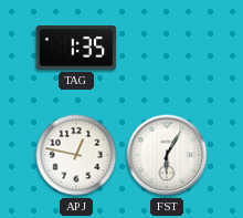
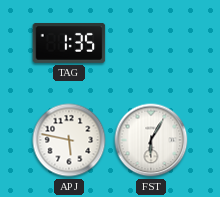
APJ: 12:47 -> 5:47
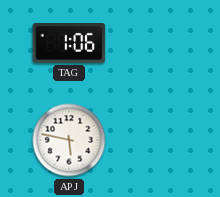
TAG: 1:35 -> 1:06
FST: 6:05 -> none
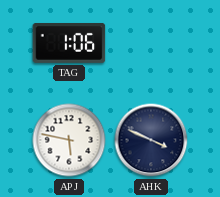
AHK: none -> 3:49
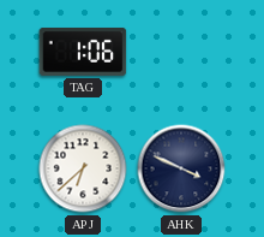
APJ: 5:47 -> 6:38
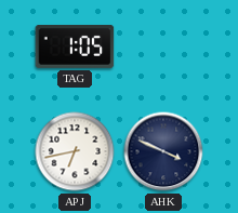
TAG: 1:06 -> 1:05
APJ: 6:38 -> 6:43
